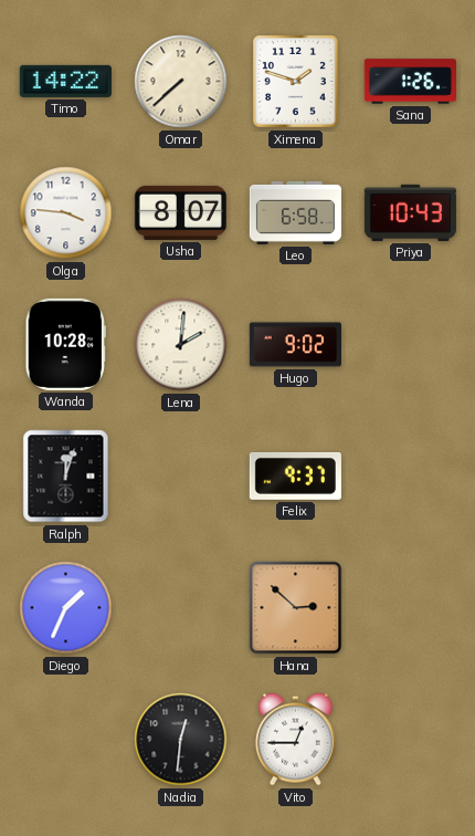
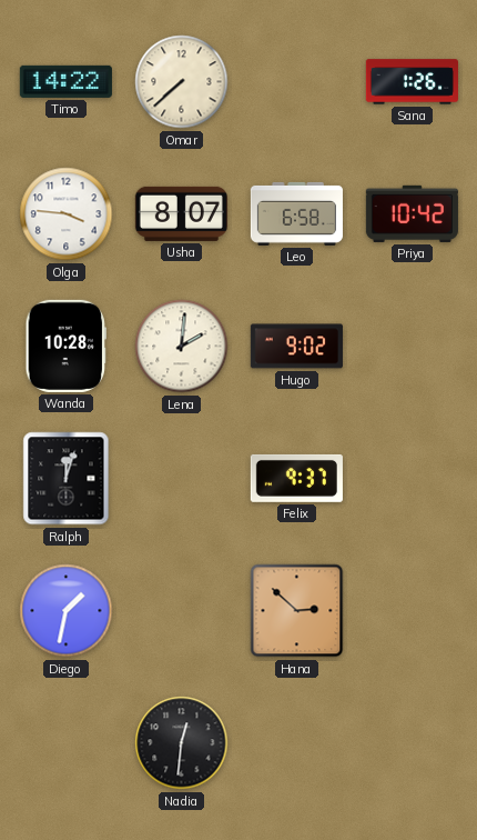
Ximena: 1:48 -> none
Priya: 10:43 -> 10:42
Diego: 1:34 -> 1:32
Vito: 12:45 -> none
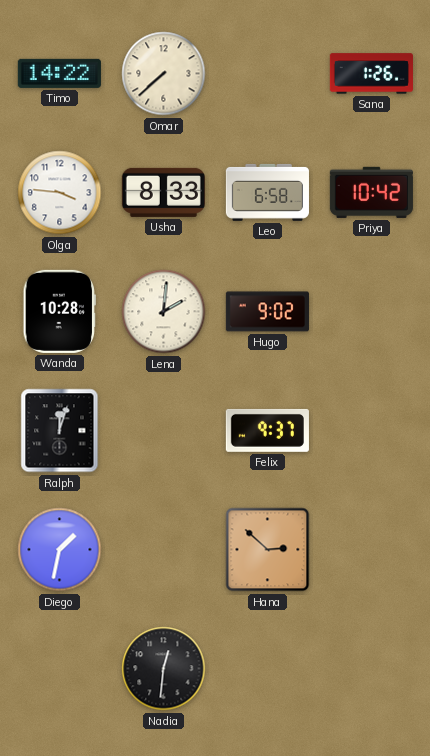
Usha: 8:07 -> 8:33
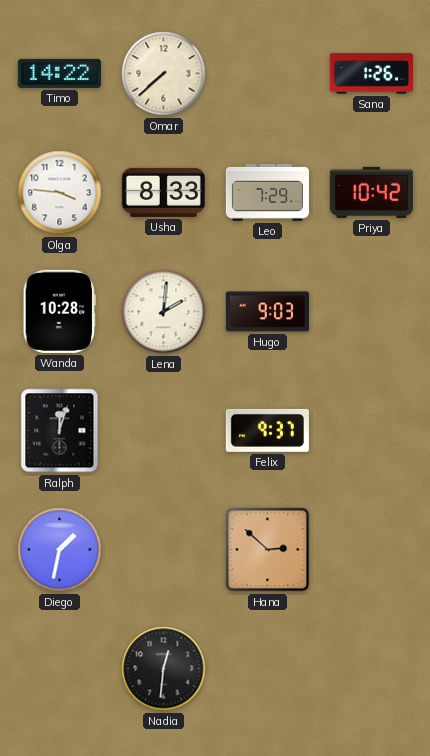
Leo: 6:58 -> 7:29
Hugo: 9:02 -> 9:03
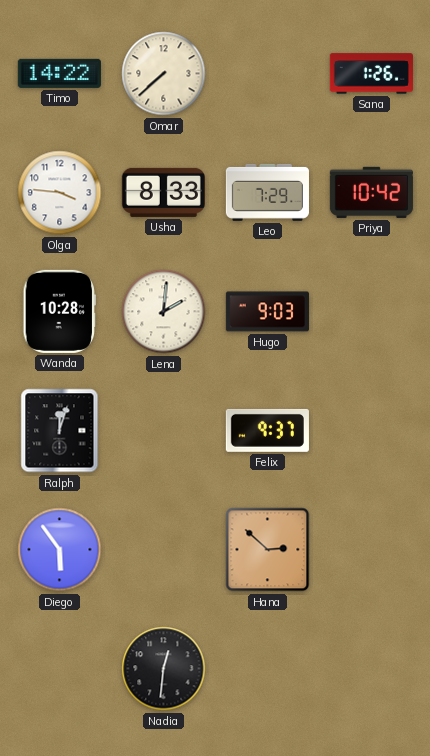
Diego: 1:32 -> 5:54
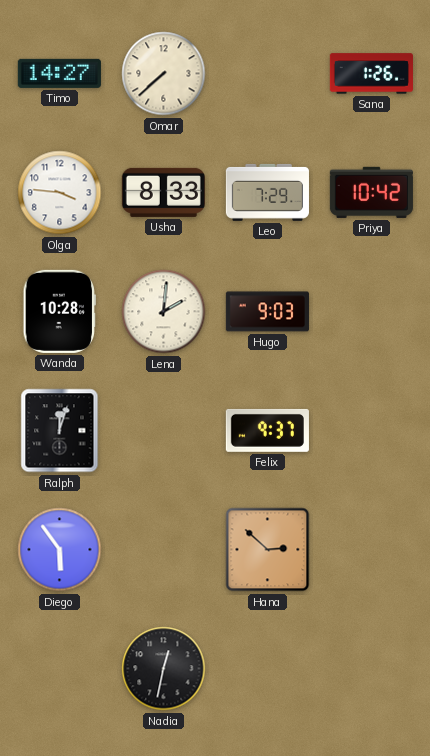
Timo: 14:22 -> 14:27
Nadia: 12:31 -> 12:32
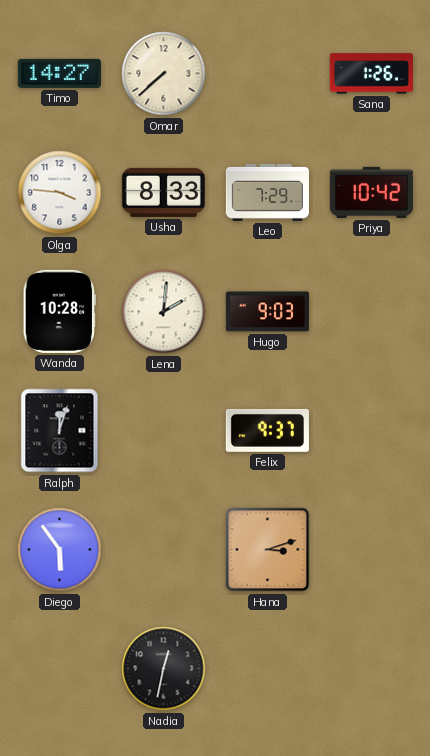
Hana: 2:52 -> 3:12
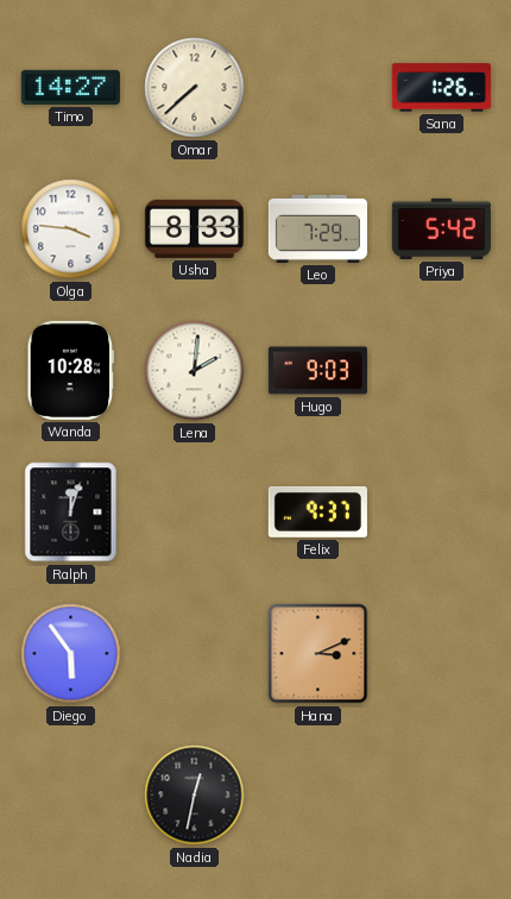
Priya: 10:42 -> 5:42
Hana: 3:12 -> 3:11
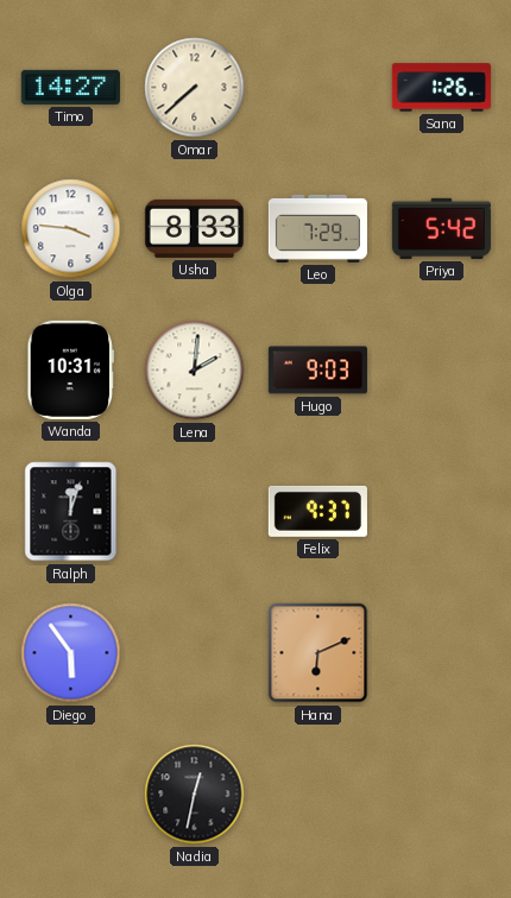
Wanda: 10:28 -> 10:31
Hana: 3:11 -> 6:11
